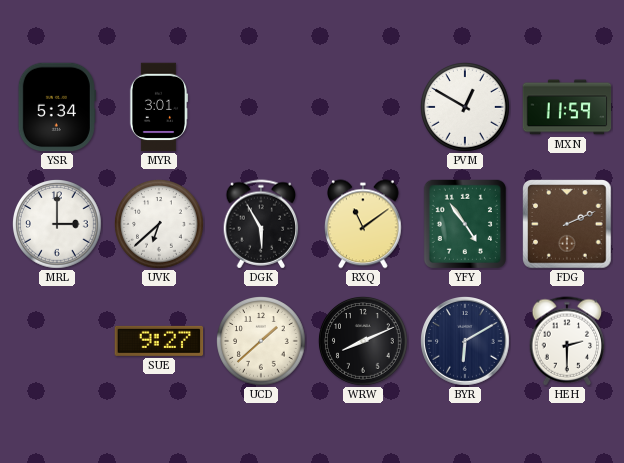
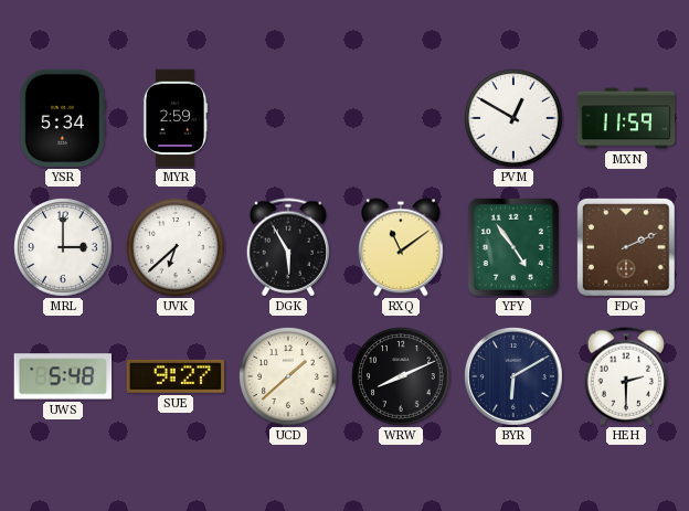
MYR: 3:01 -> 2:59
UWS: none -> 5:48
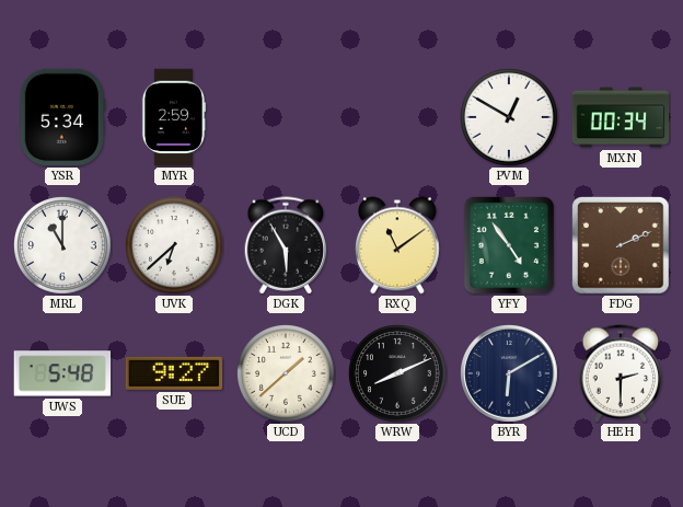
MXN: 11:59 -> 00:34
MRL: 3:00 -> 11:00
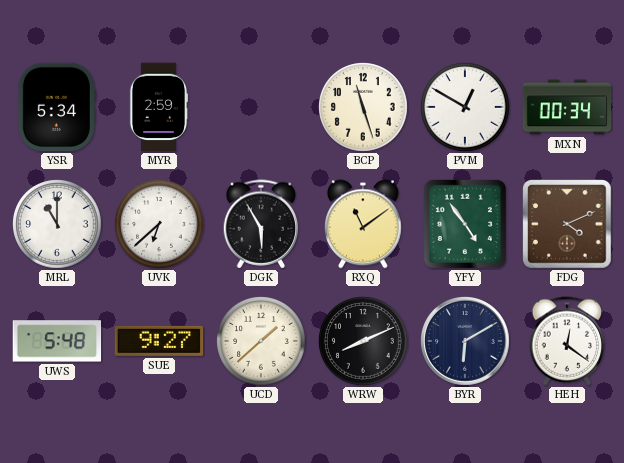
BCP: none -> 11:27
FDG: 2:11 -> 4:11
HEH: 2:30 -> 12:21
